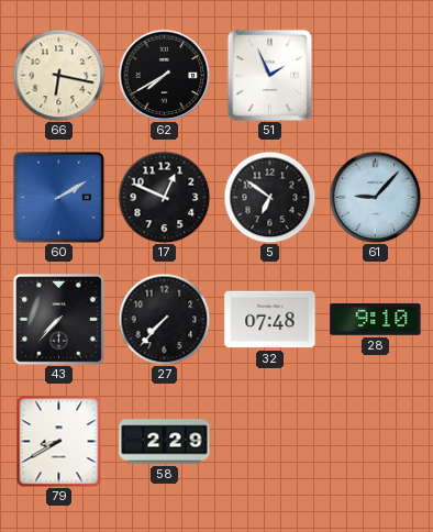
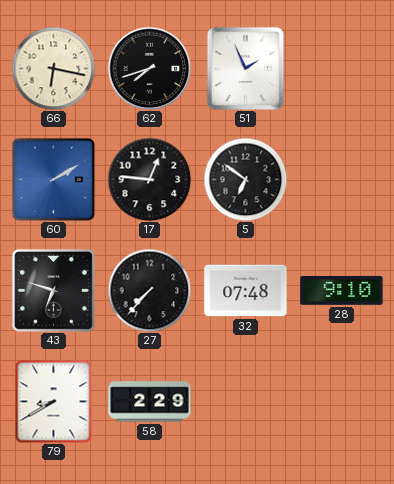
62: 7:40 -> 7:42
17: 12:49 -> 12:46
61: 9:07 -> none
43: 7:37 -> 6:48
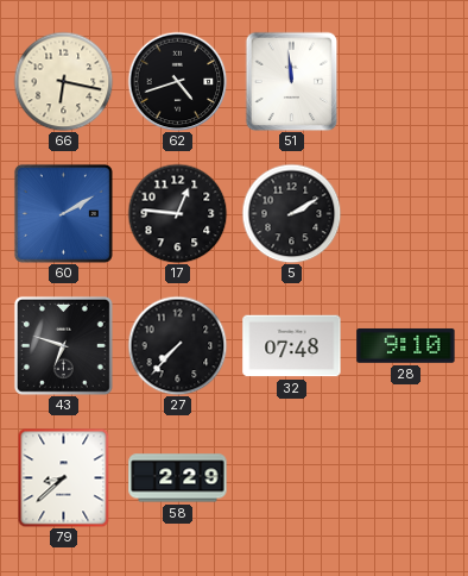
62: 7:42 -> 4:42
51: 1:56 -> 11:59
5: 6:51 -> 2:10
79: 8:40 -> 8:38
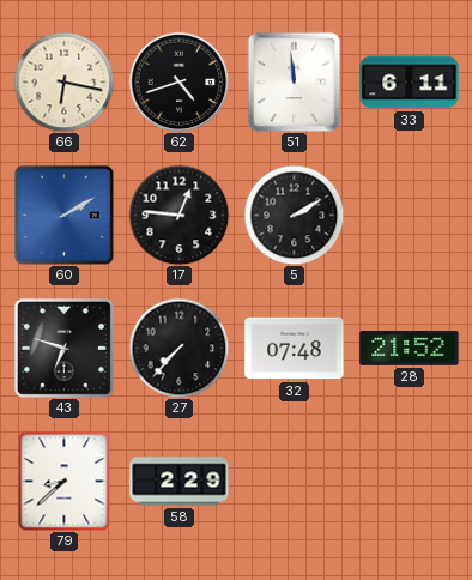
33: none -> 6:11
28: 9:10 -> 21:52
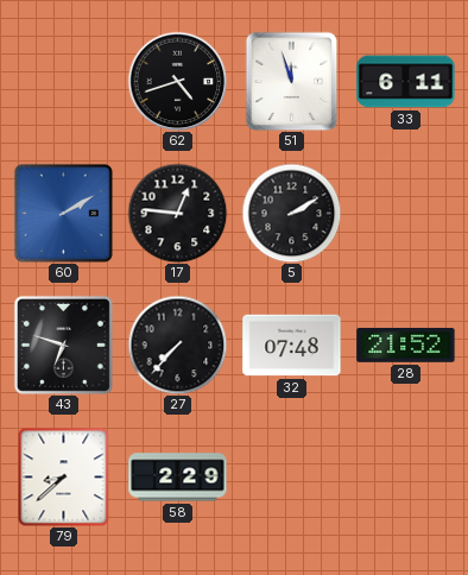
66: 6:17 -> none
51: 11:59 -> 11:57
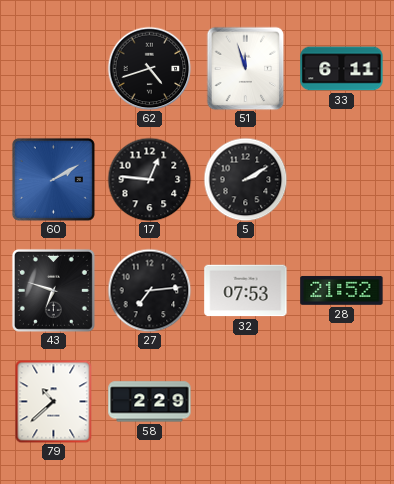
27: 7:37 -> 7:14
32: 07:48 -> 07:53
79: 8:38 -> 10:38
